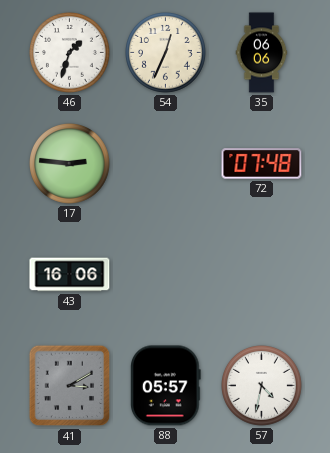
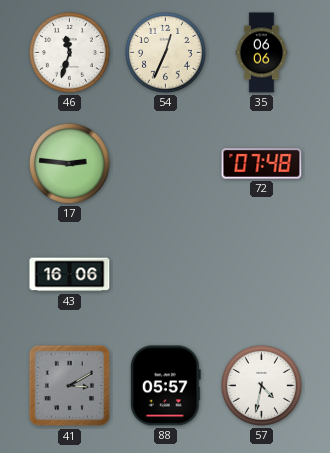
46: 1:33 -> 11:33
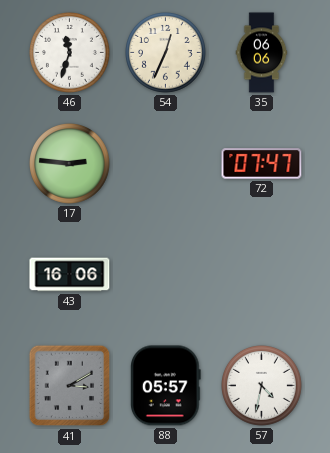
72: 07:48 -> 07:47
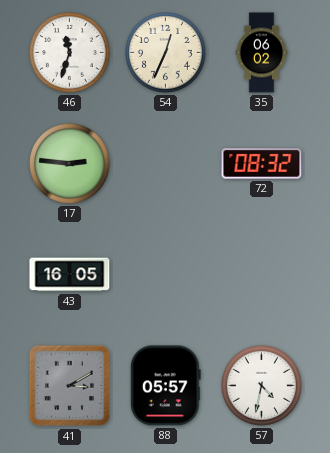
35: 06:06 -> 06:02
72: 07:47 -> 08:32
43: 16:06 -> 16:05
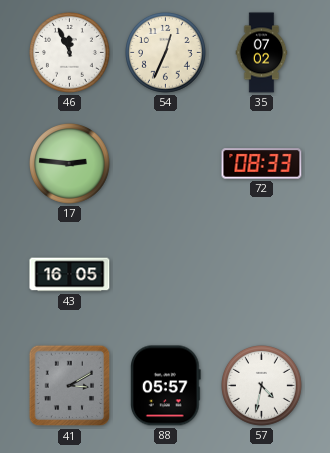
46: 11:33 -> 11:56
35: 06:02 -> 07:02
72: 08:32 -> 08:33
